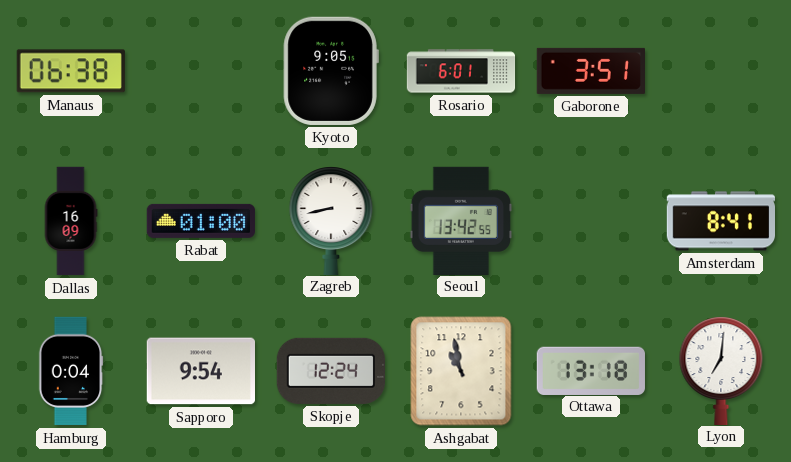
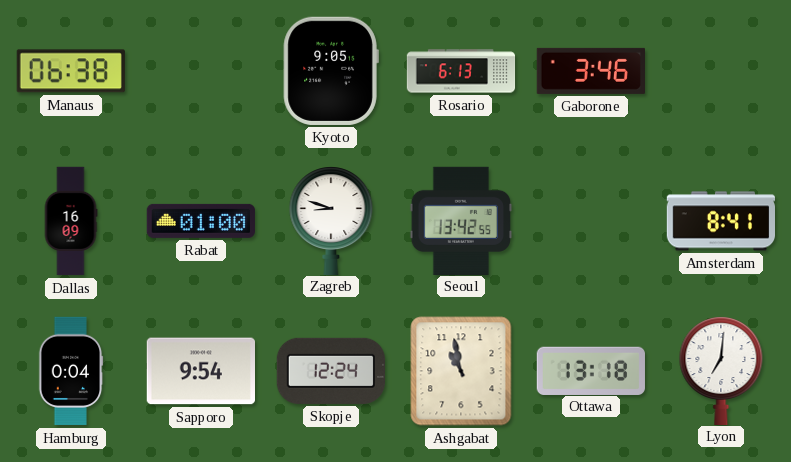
Rosario: 6:01 -> 6:13
Gaborone: 3:51 -> 3:46
Zagreb: 8:43 -> 8:48
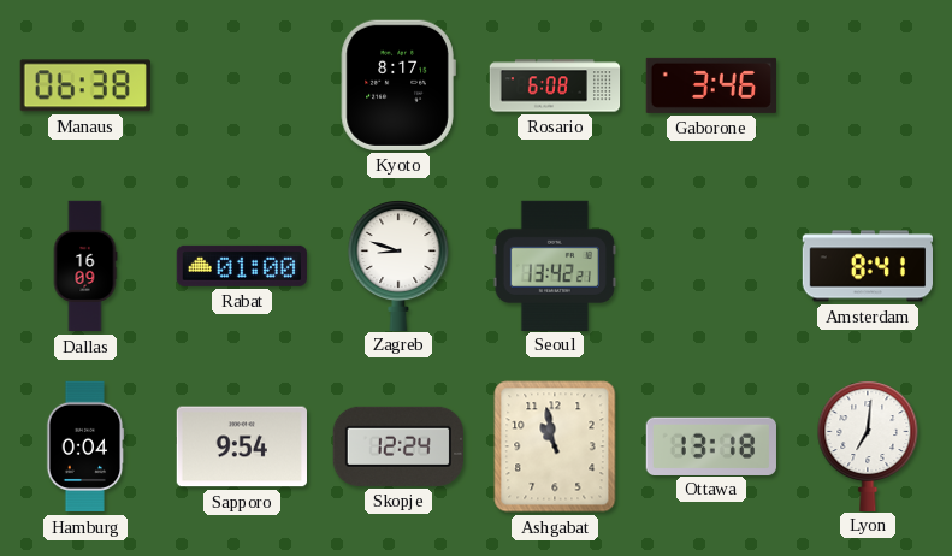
Kyoto: 9:05 -> 8:17
Rosario: 6:13 -> 6:08
Seoul: 13:42:55 -> 13:42:21
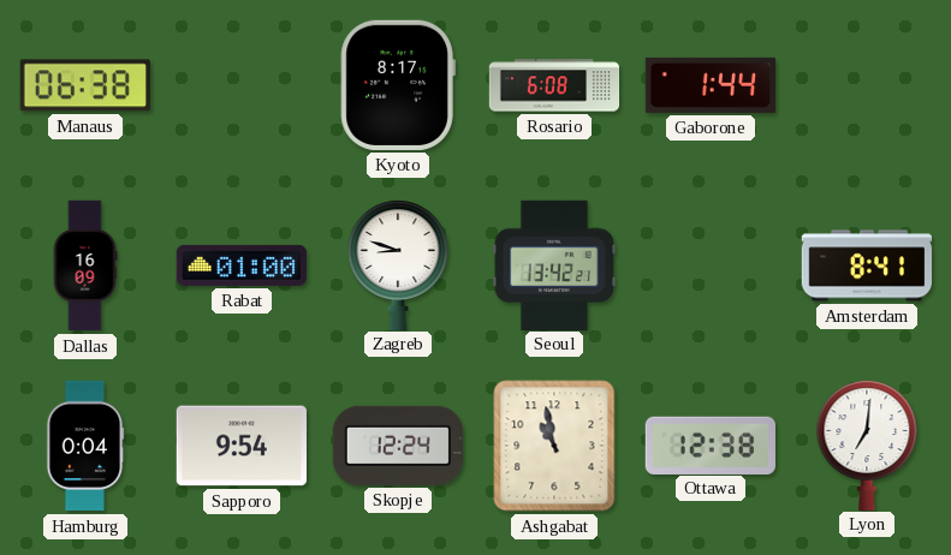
Gaborone: 3:46 -> 1:44
Ottawa: 13:18 -> 12:38
